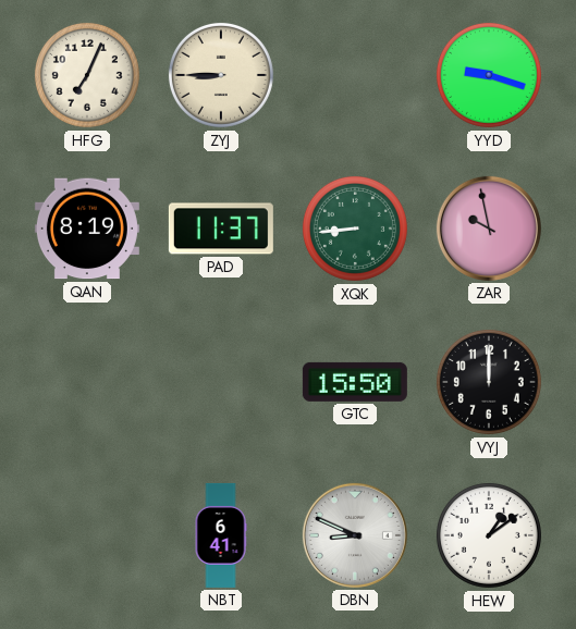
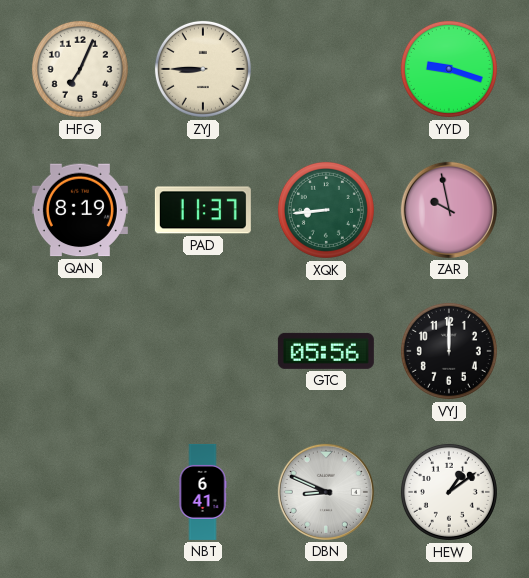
GTC: 15:50 -> 05:56
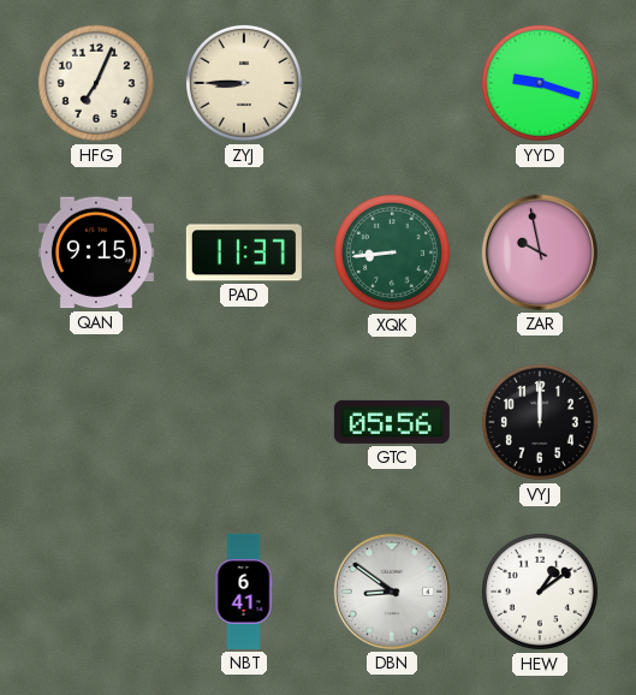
QAN: 8:19 -> 9:15
DBN: 8:49 -> 8:51
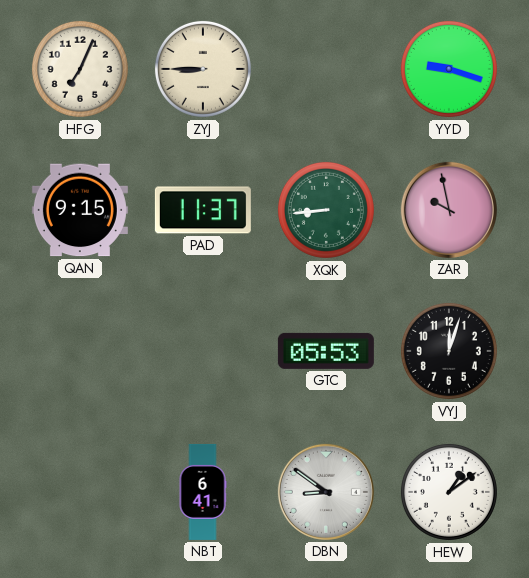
GTC: 05:56 -> 05:53
VYJ: 12:00 -> 12:03
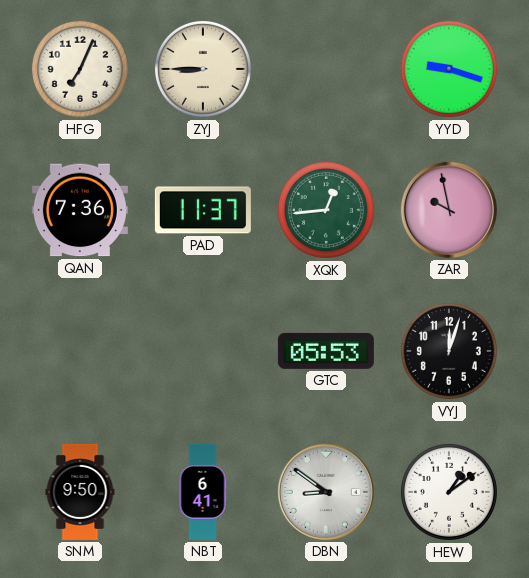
QAN: 9:15 -> 7:36
XQK: 8:44 -> 12:44
SNM: none -> 9:50
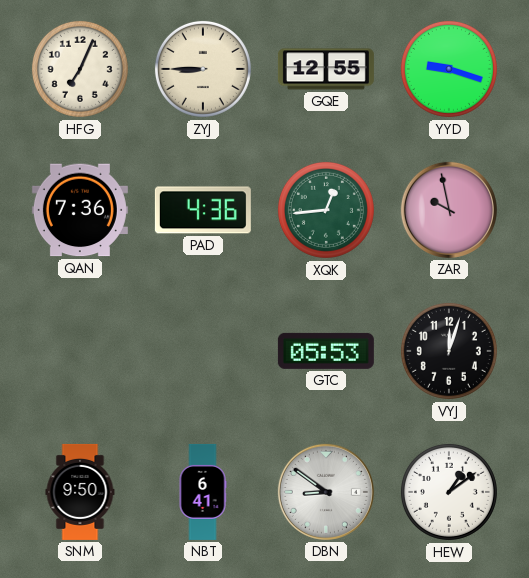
GQE: none -> 12:55
PAD: 11:37 -> 4:36
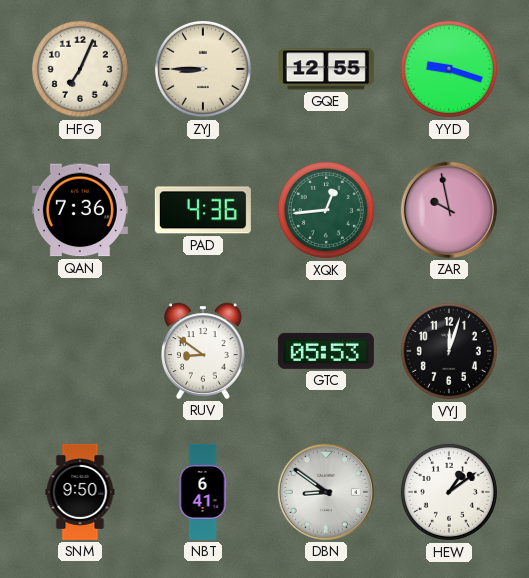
RUV: none -> 8:51
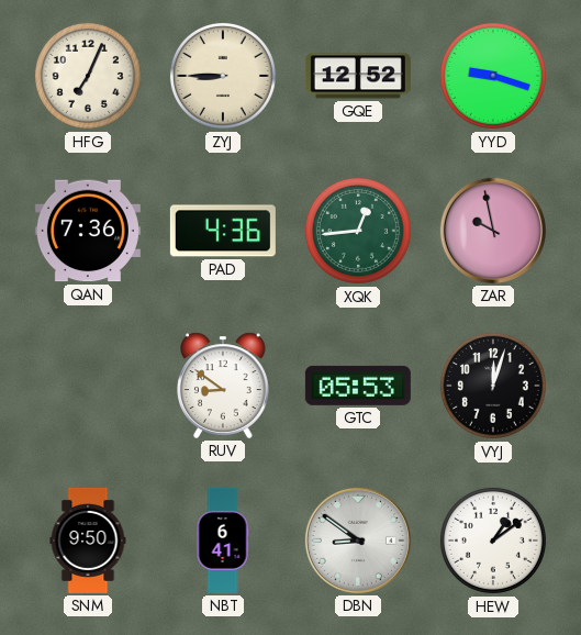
GQE: 12:55 -> 12:52
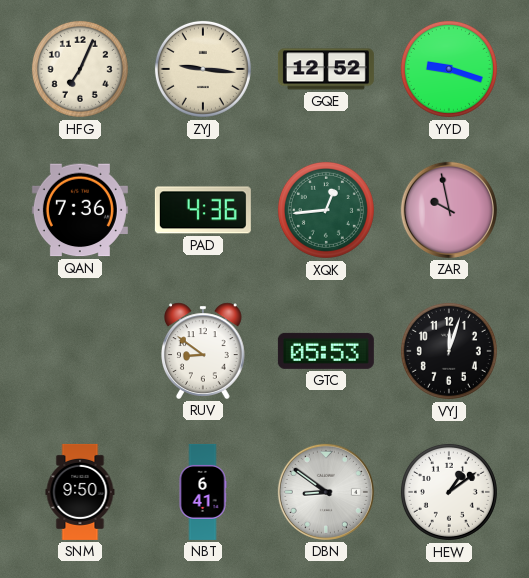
ZYJ: 8:45 -> 9:16
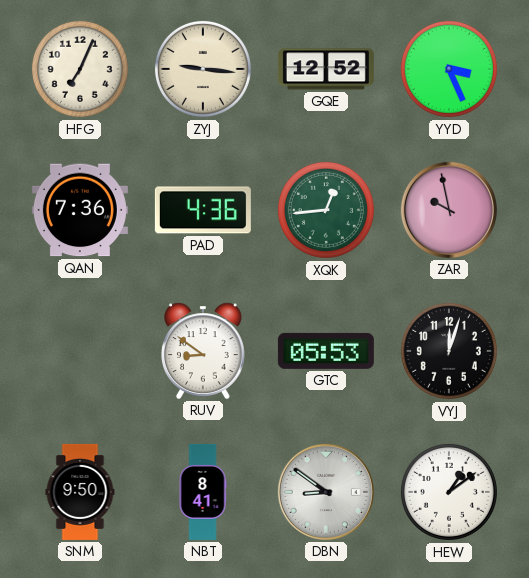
YYD: 9:18 -> 3:26
NBT: 6:41 -> 8:41
